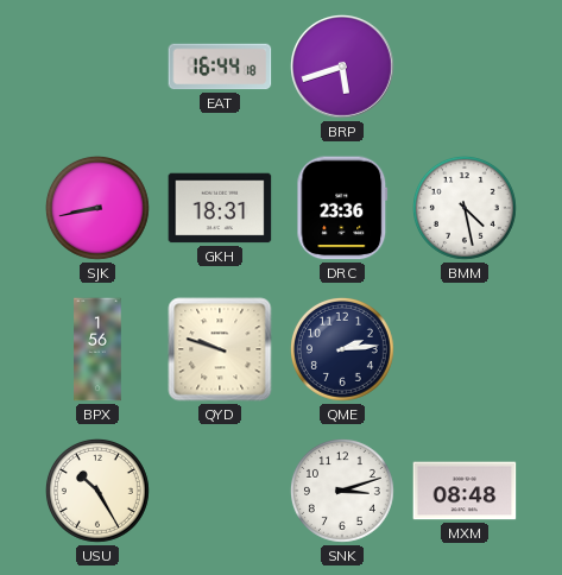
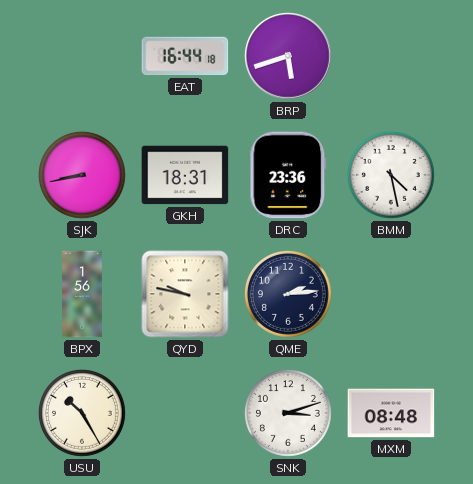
QYD: 9:48 -> 9:47
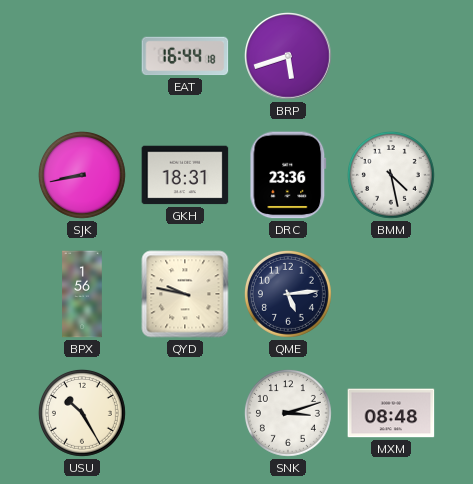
QME: 2:14 -> 5:14
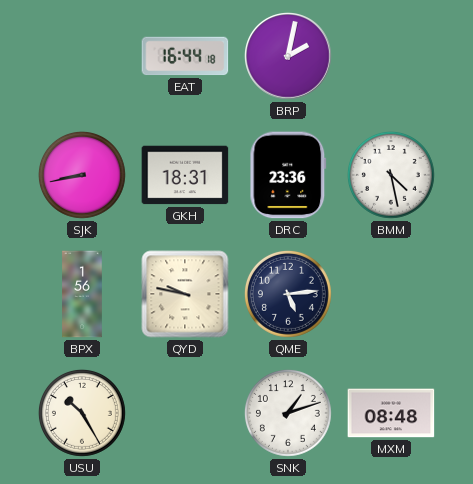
BRP: 5:42 -> 2:02
SNK: 3:12 -> 1:12
